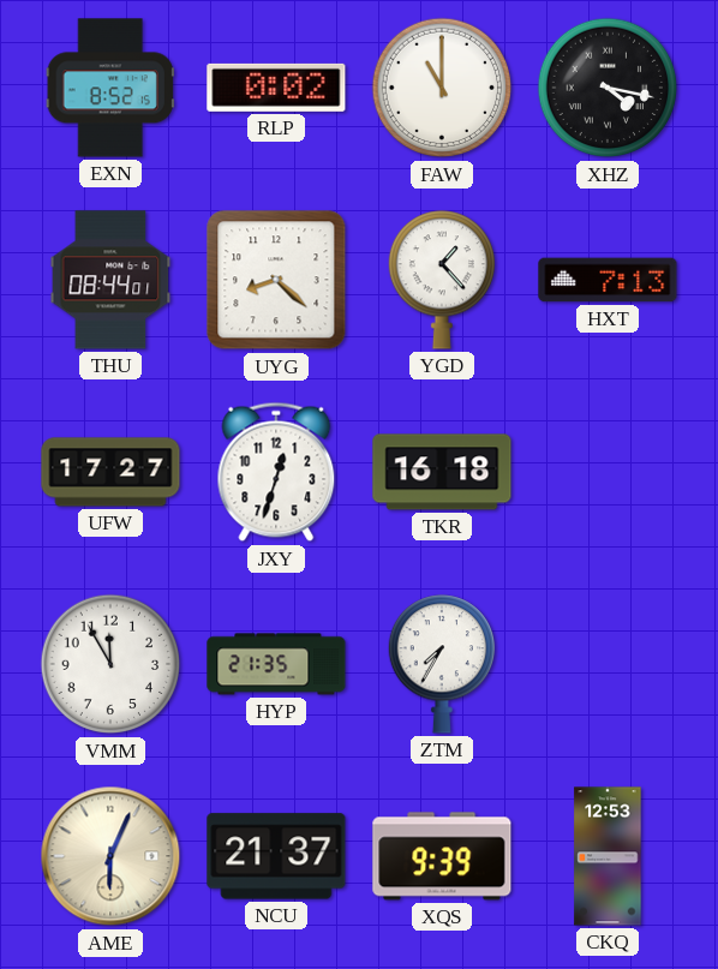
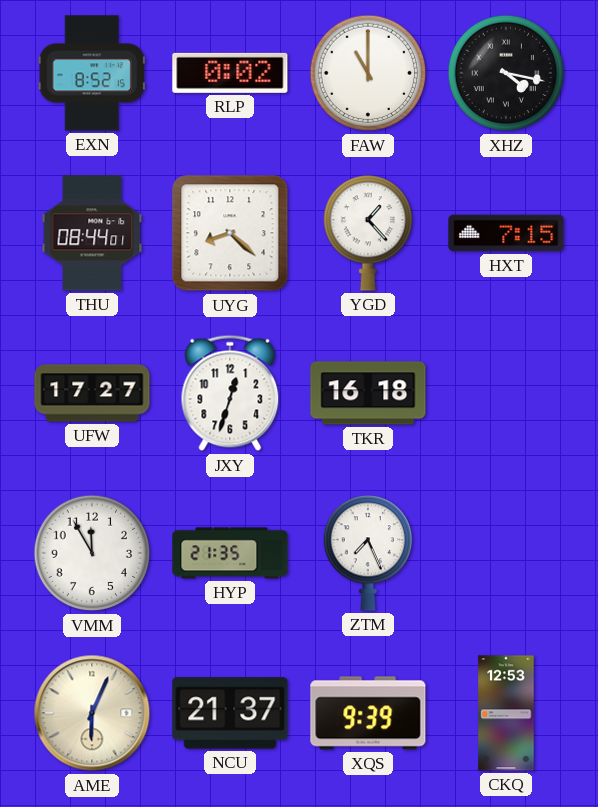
HXT: 7:13 -> 7:15
ZTM: 7:35 -> 7:26
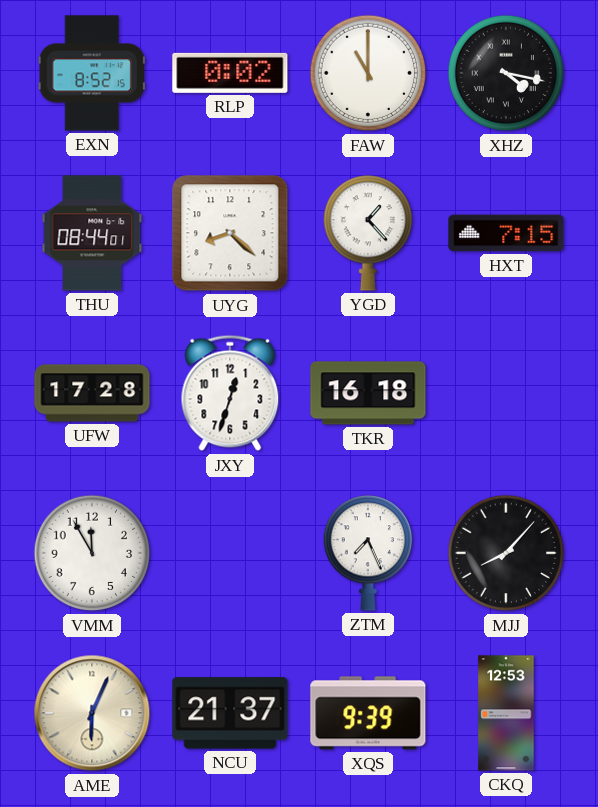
UFW: 17:27 -> 17:28
HYP: 21:35 -> none
MJJ: none -> 8:07
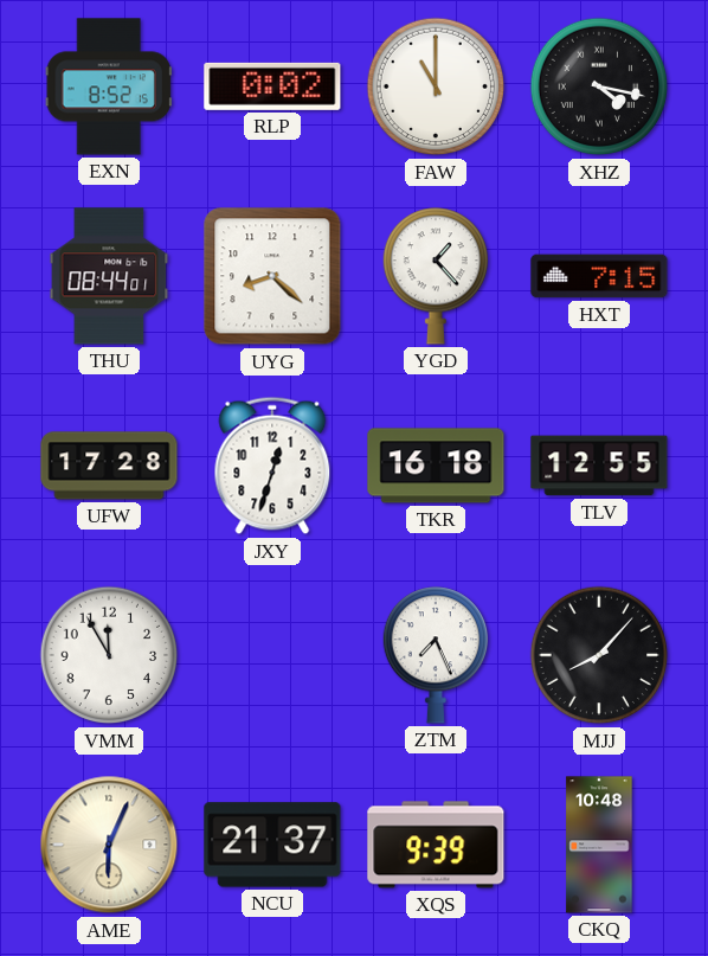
TLV: none -> 12:55
CKQ: 12:53 -> 10:48
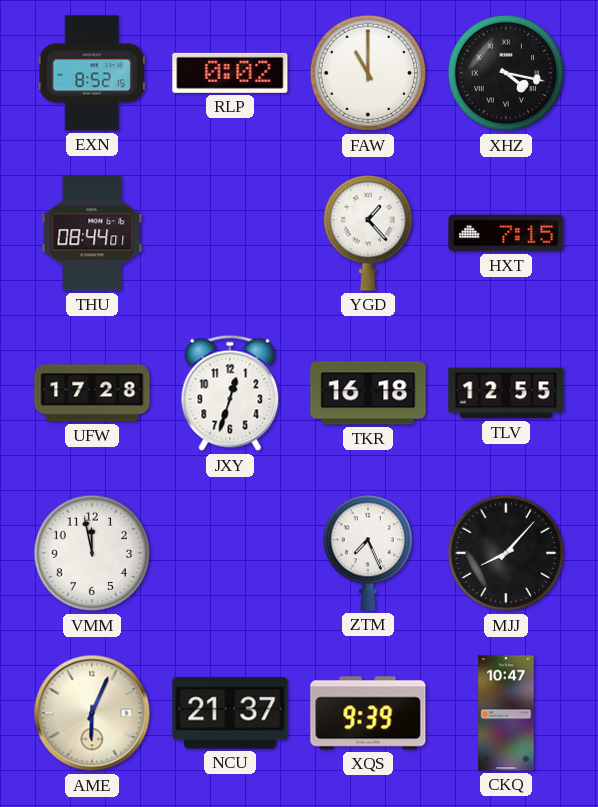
UYG: 8:22 -> none
VMM: 11:55 -> 11:58
CKQ: 10:48 -> 10:47
